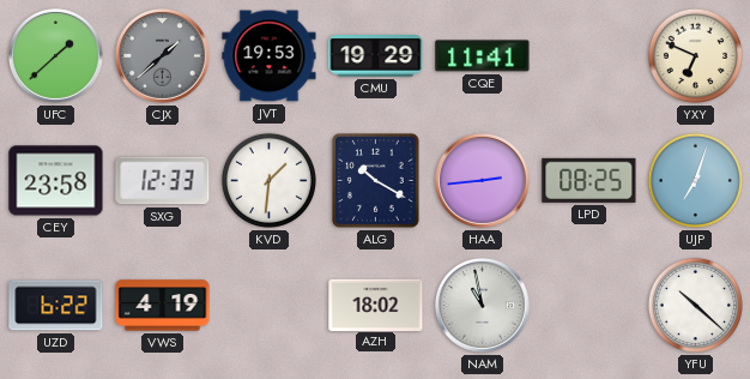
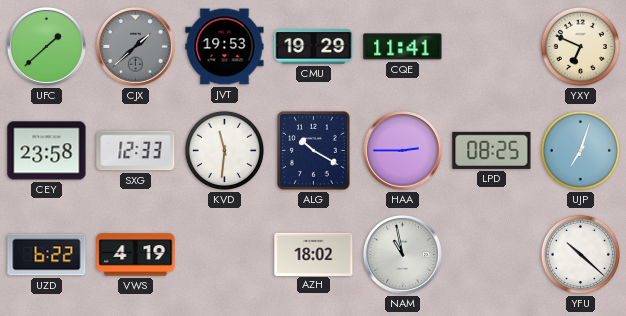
KVD: 1:31 -> 11:31
HAA: 2:44 -> 2:45
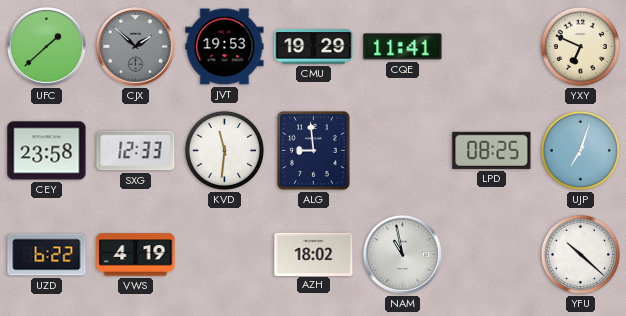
CJX: 1:38 -> 1:52
ALG: 10:20 -> 8:59
HAA: 2:45 -> none
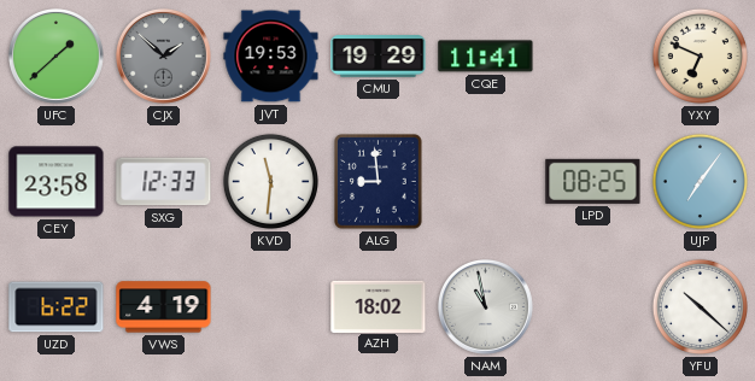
UJP: 7:03 -> 7:06
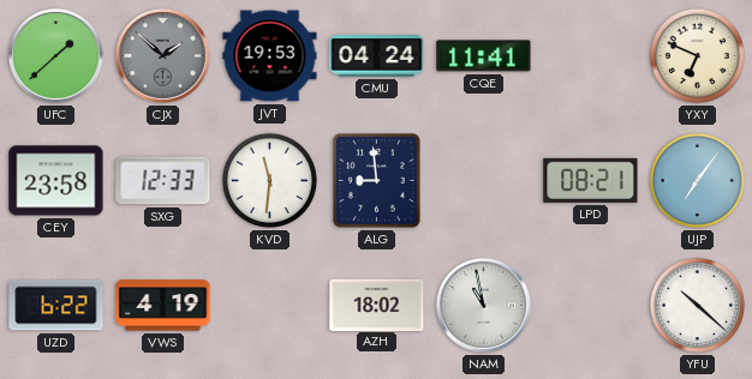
CMU: 19:29 -> 04:24
LPD: 08:25 -> 08:21
